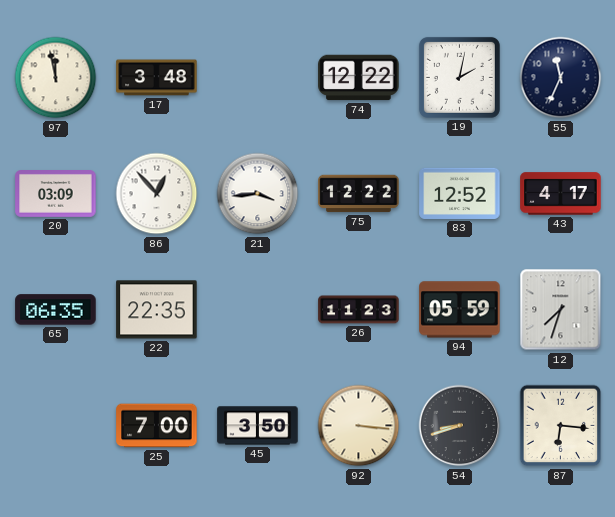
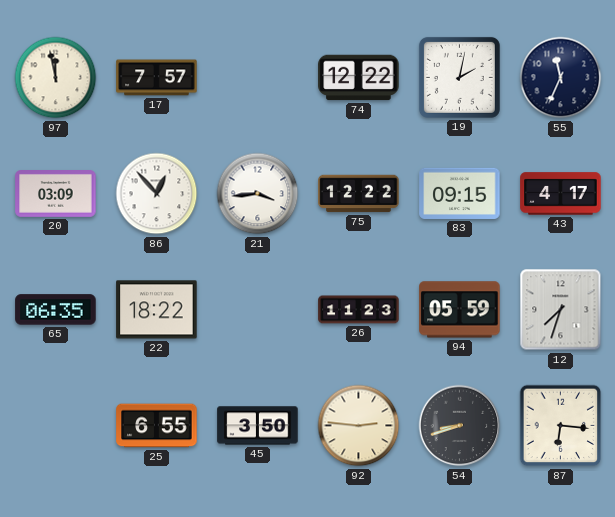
17: 3:48 -> 7:57
83: 12:52 -> 09:15
22: 22:35 -> 18:22
25: 7:00 -> 6:55
92: 3:16 -> 2:46
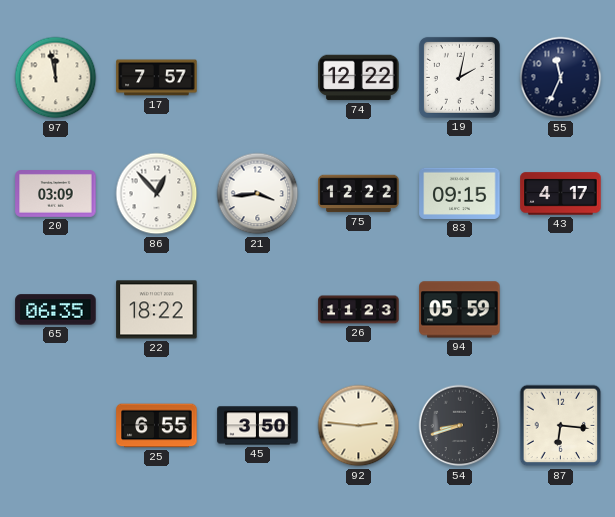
12: 7:33 -> none
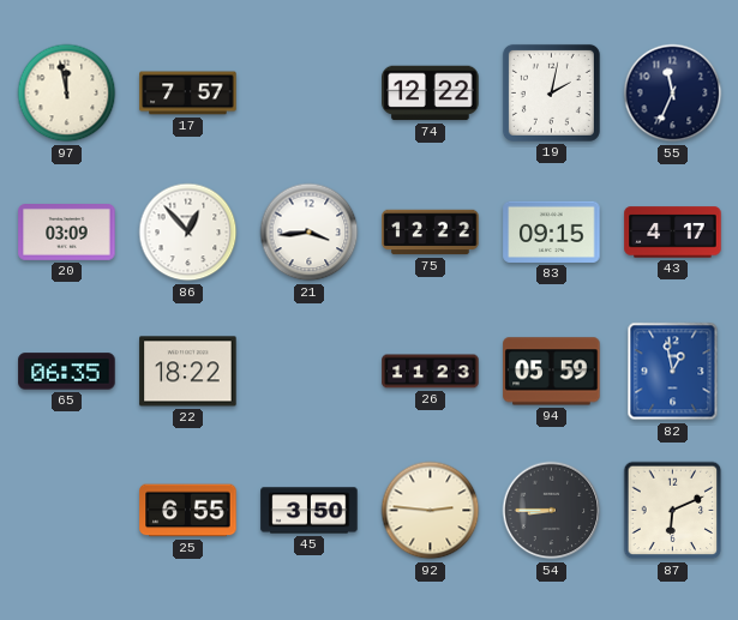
82: none -> 12:58
54: 8:42 -> 8:45
87: 6:16 -> 6:11
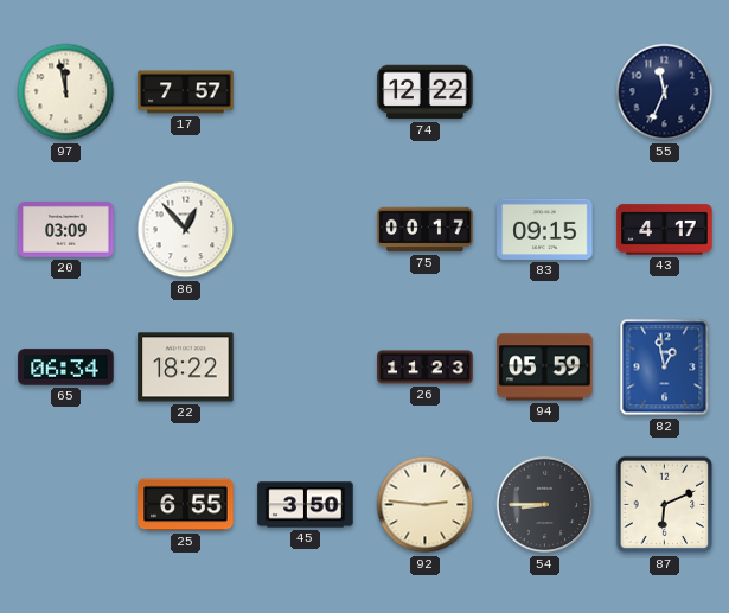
19: 2:02 -> none
21: 3:44 -> none
75: 12:22 -> 00:17
65: 06:35 -> 06:34
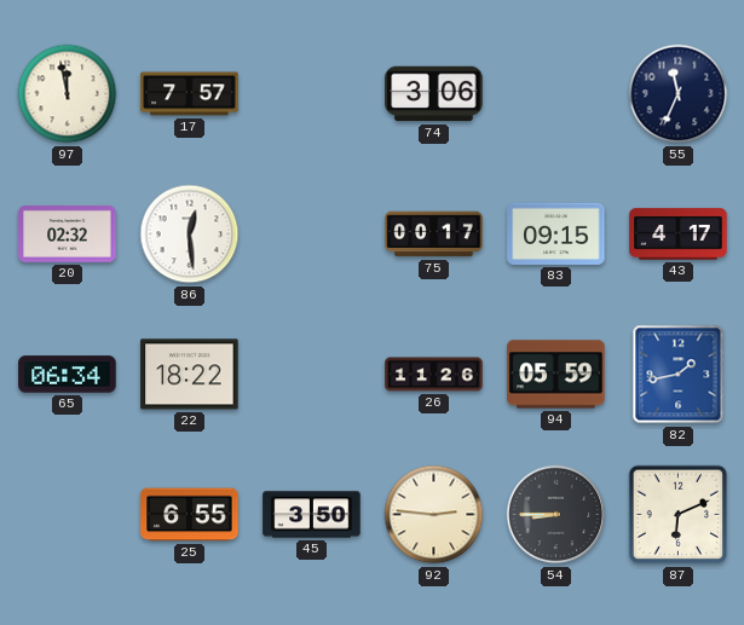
74: 12:22 -> 3:06
20: 03:09 -> 02:32
86: 12:53 -> 12:29
26: 11:23 -> 11:26
82: 12:58 -> 1:43
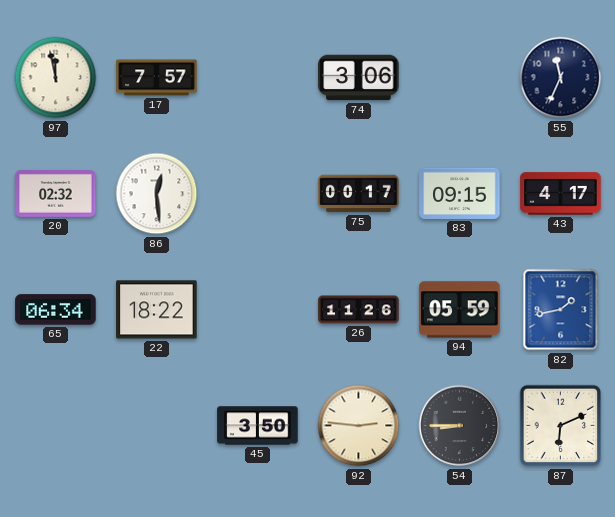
25: 6:55 -> none
